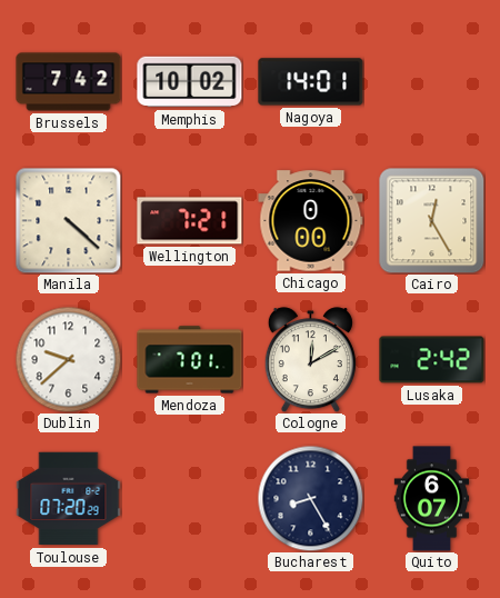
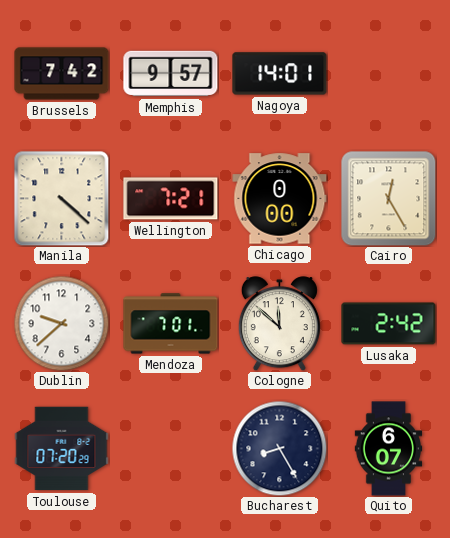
Memphis: 10:02 -> 9:57
Cologne: 12:10 -> 11:52
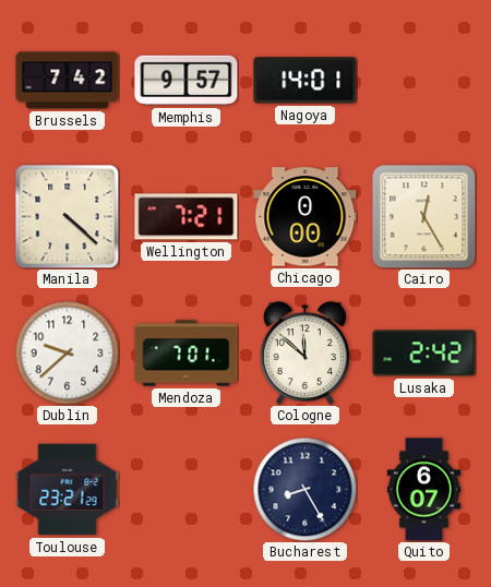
Toulouse: 07:20 -> 23:21
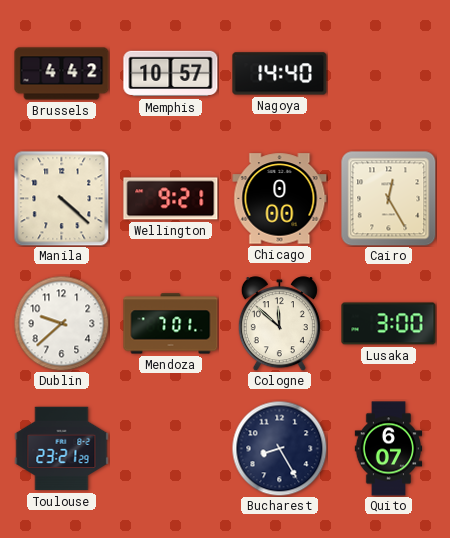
Brussels: 7:42 -> 4:42
Memphis: 9:57 -> 10:57
Nagoya: 14:01 -> 14:40
Wellington: 7:21 -> 9:21
Lusaka: 2:42 -> 3:00
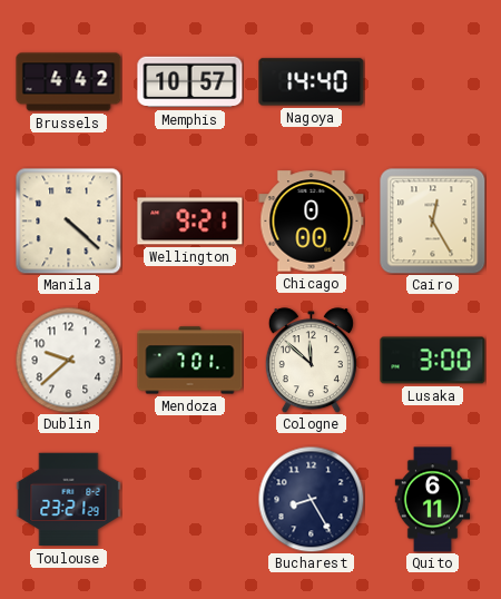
Quito: 6:07 -> 6:11
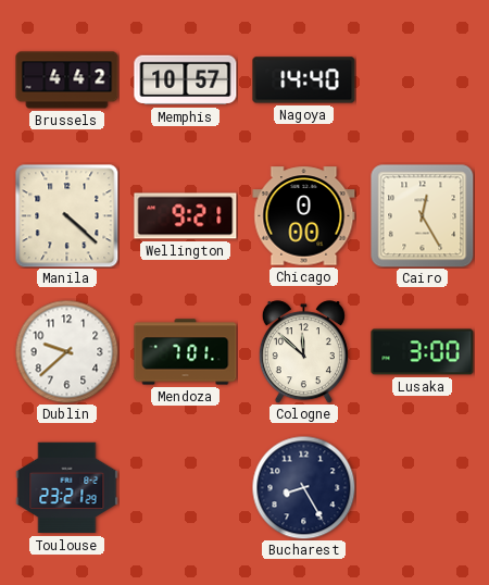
Quito: 6:11 -> none
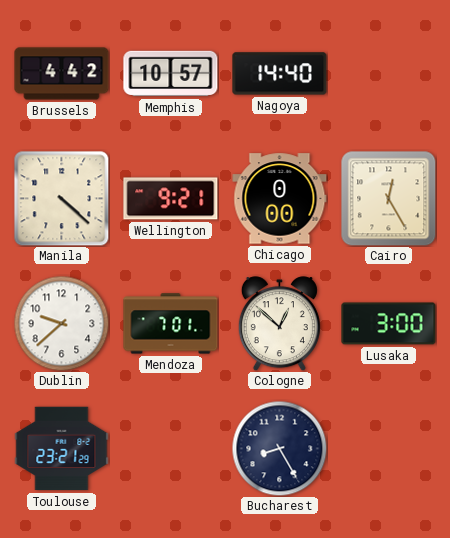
Cologne: 11:52 -> 12:52
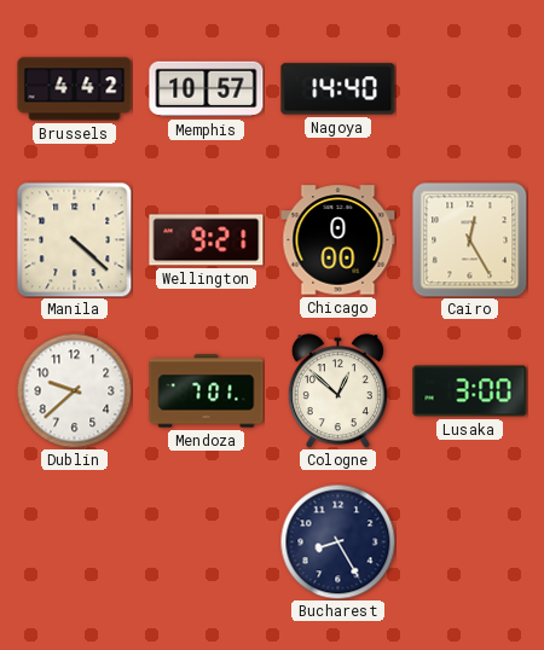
Toulouse: 23:21 -> none
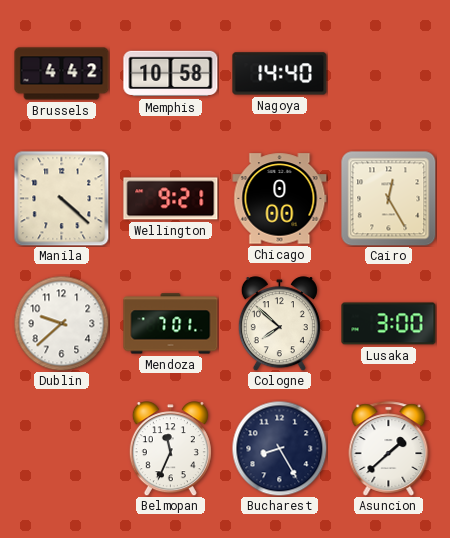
Memphis: 10:57 -> 10:58
Cologne: 12:52 -> 7:52
Belmopan: none -> 11:34
Asuncion: none -> 1:38
